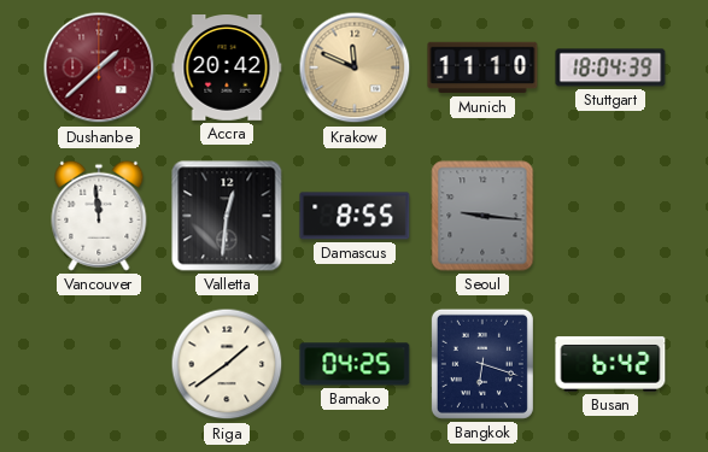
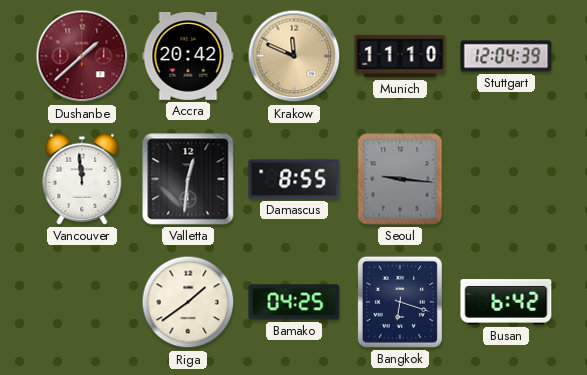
Stuttgart: 18:04 -> 12:04
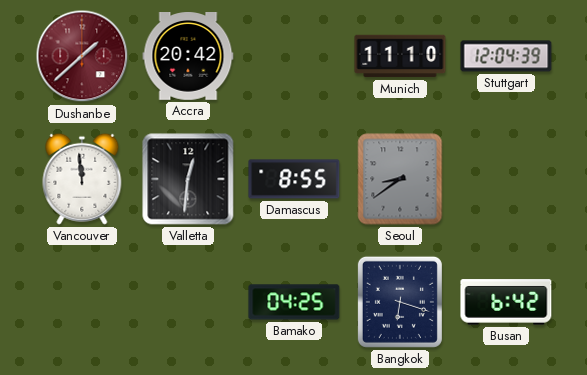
Krakow: 11:49 -> none
Seoul: 9:16 -> 8:39
Riga: 1:39 -> none
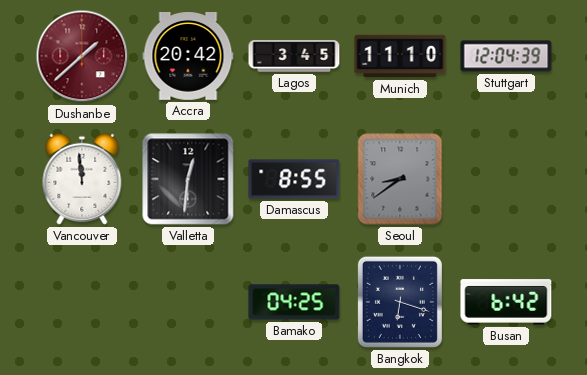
Lagos: none -> 3:45
